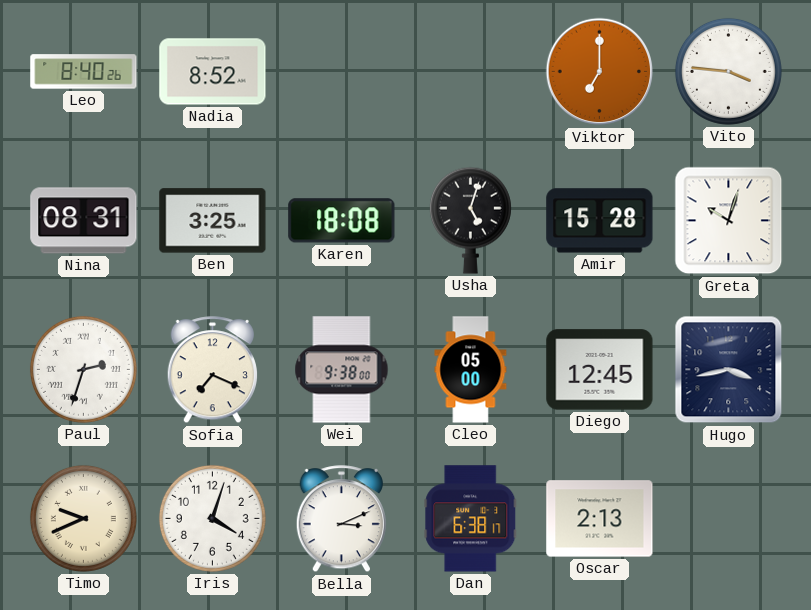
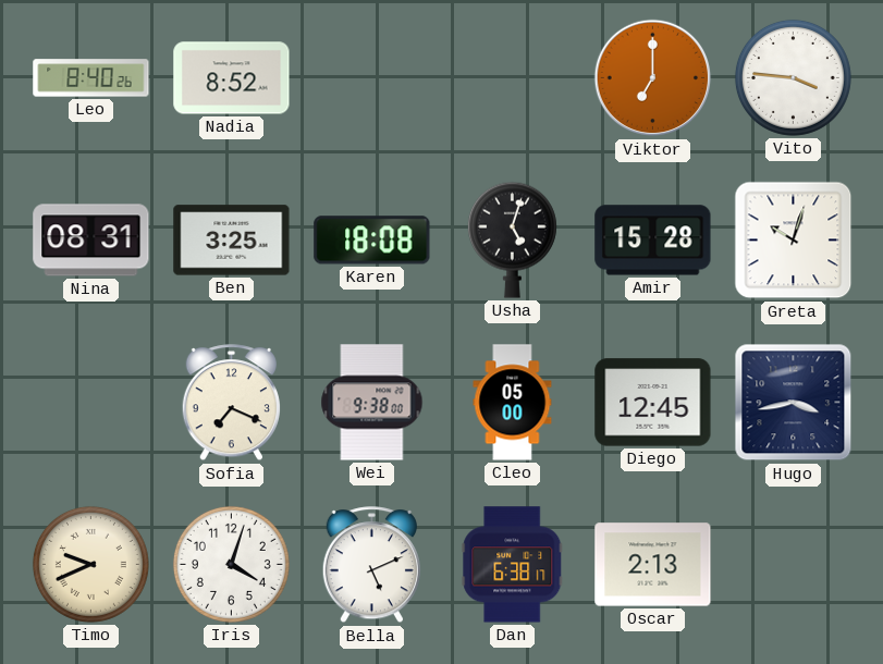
Paul: 2:33 -> none
Bella: 3:11 -> 5:11
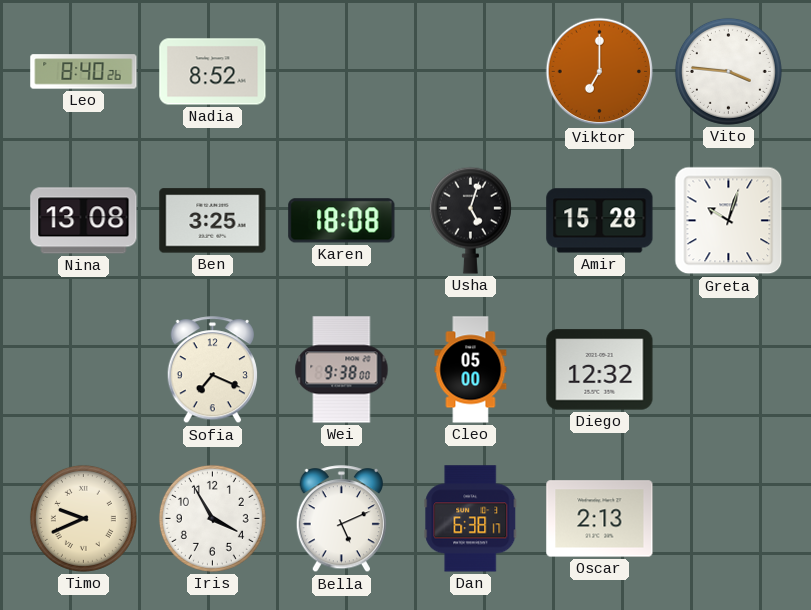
Nina: 08:31 -> 13:08
Diego: 12:45 -> 12:32
Hugo: 3:43 -> none
Iris: 4:03 -> 3:55
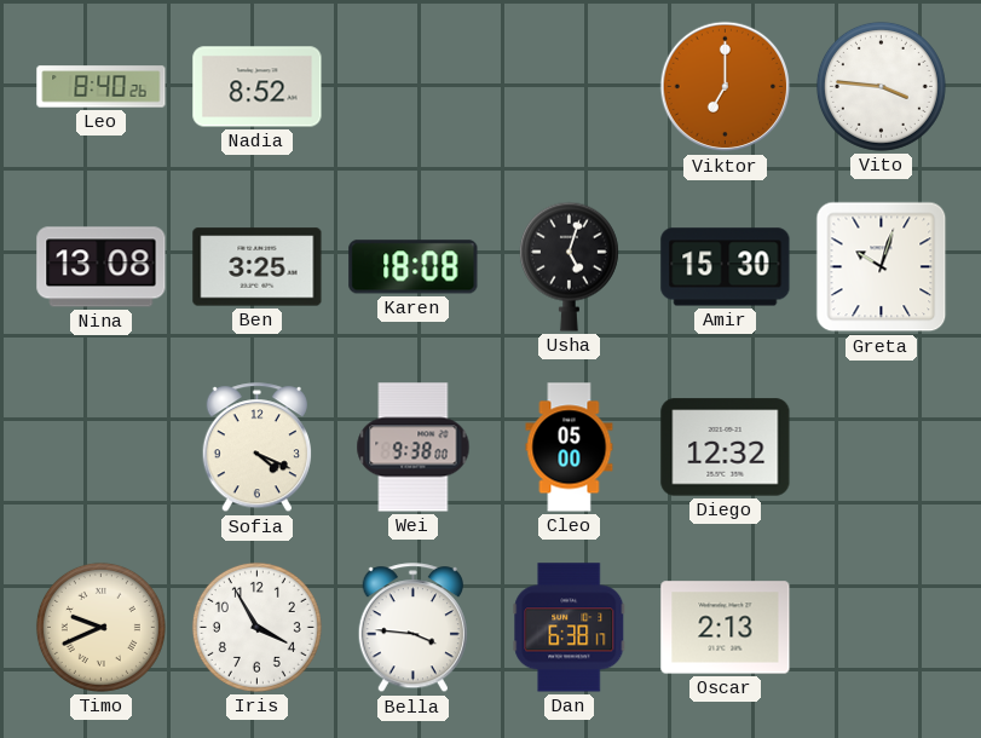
Amir: 15:28 -> 15:30
Sofia: 7:19 -> 4:19
Bella: 5:11 -> 3:46
